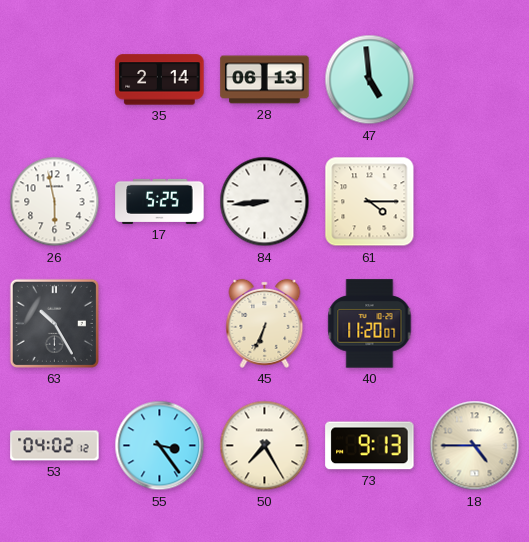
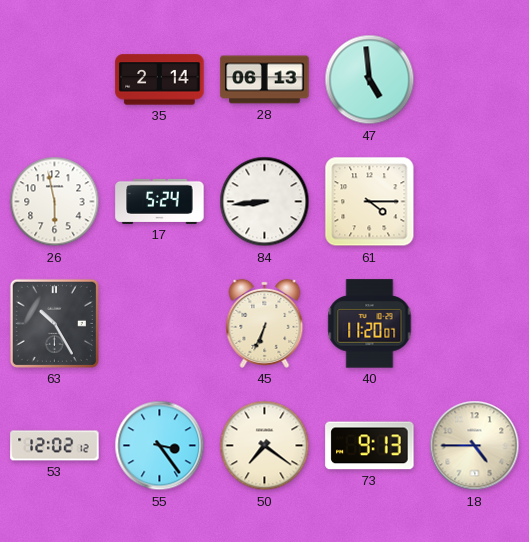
17: 5:25 -> 5:24
53: 04:02 -> 12:02
50: 7:25 -> 7:21
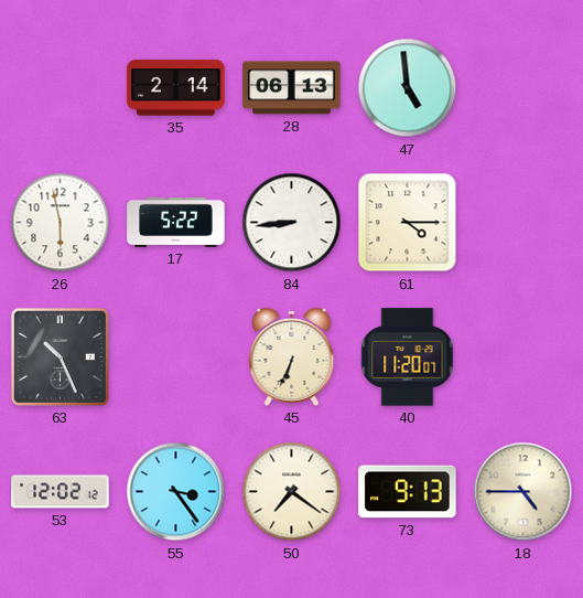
17: 5:24 -> 5:22
63: 10:25 -> 10:26
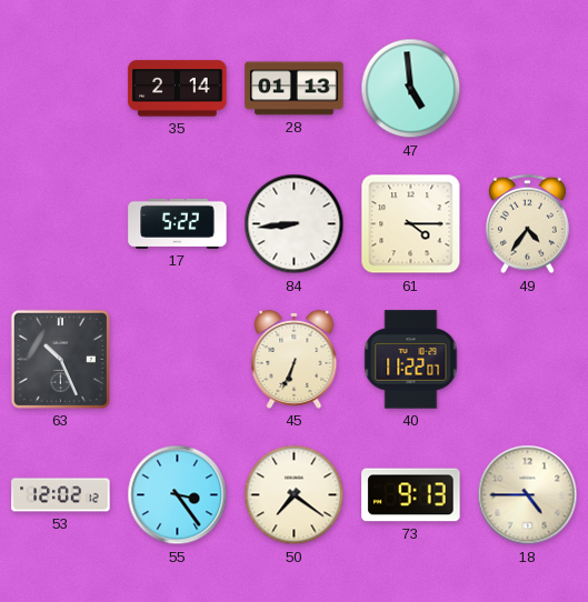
28: 06:13 -> 01:13
26: 5:58 -> none
49: none -> 4:36
40: 11:20 -> 11:22
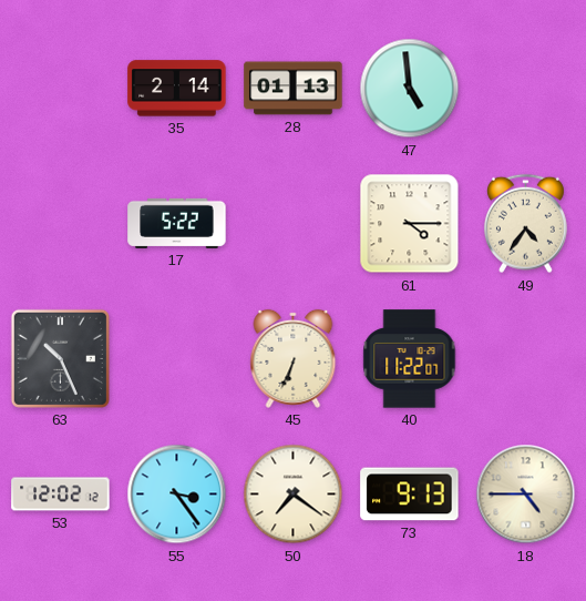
84: 8:44 -> none
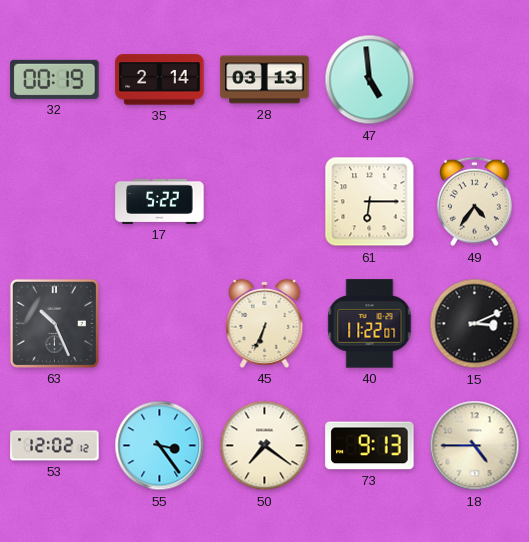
32: none -> 00:19
28: 01:13 -> 03:13
61: 4:15 -> 6:15
15: none -> 3:11
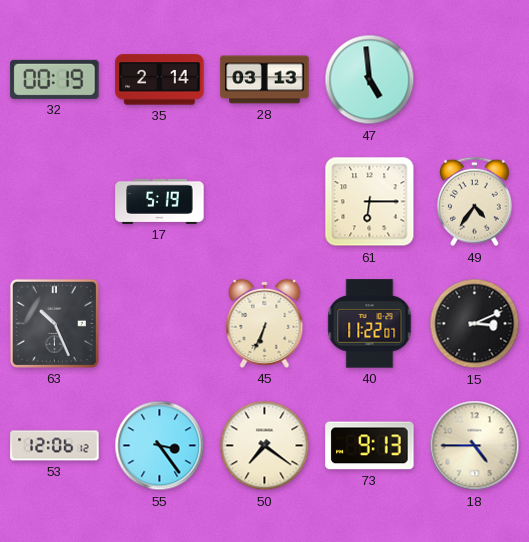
17: 5:22 -> 5:19
53: 12:02 -> 12:06
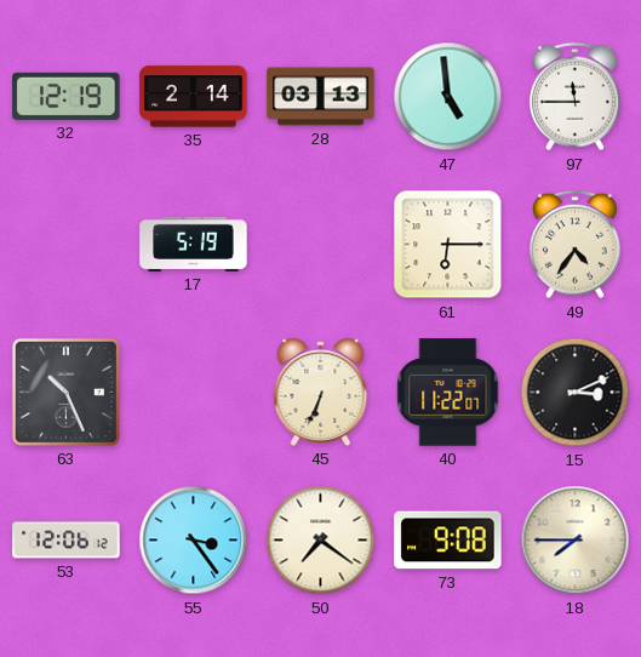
32: 00:19 -> 12:19
97: none -> 11:45
73: 9:13 -> 9:08
18: 4:45 -> 7:45
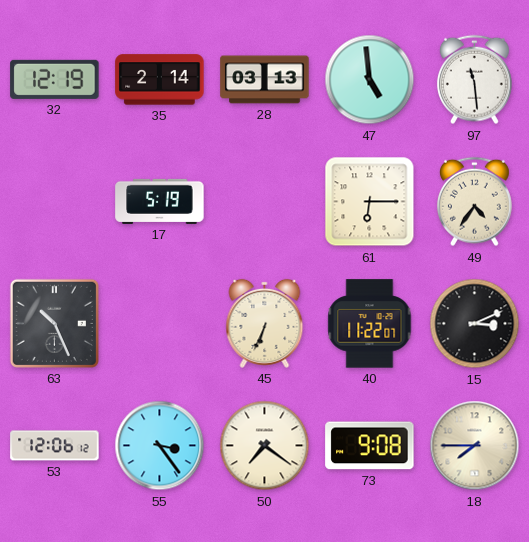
97: 11:45 -> 11:29
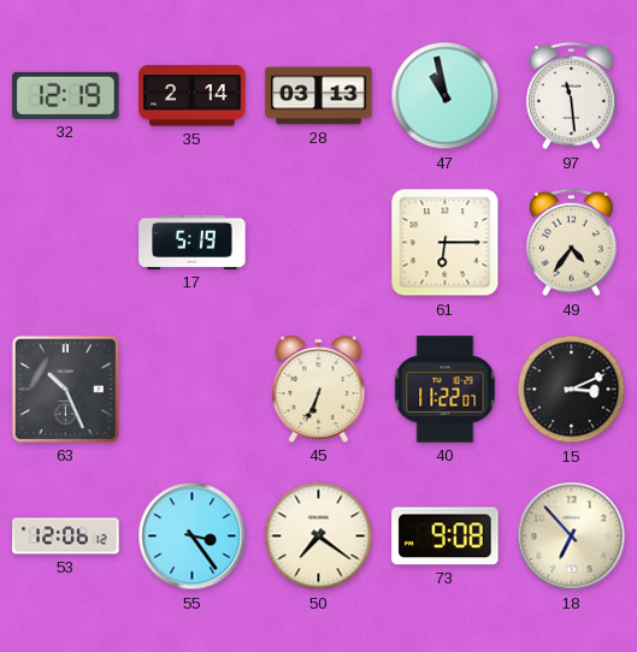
47: 4:59 -> 10:58
18: 7:45 -> 6:53
